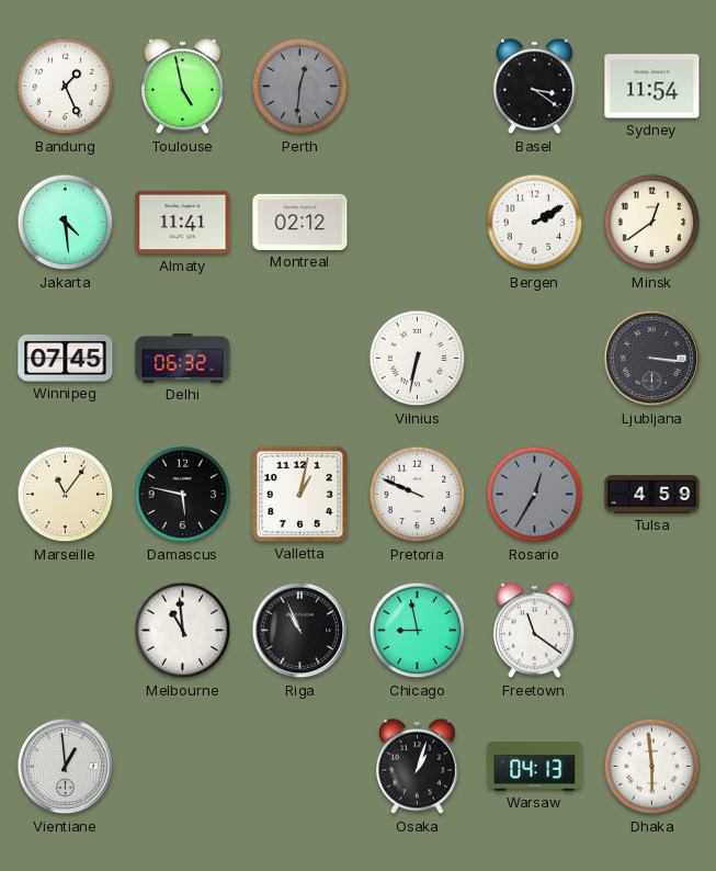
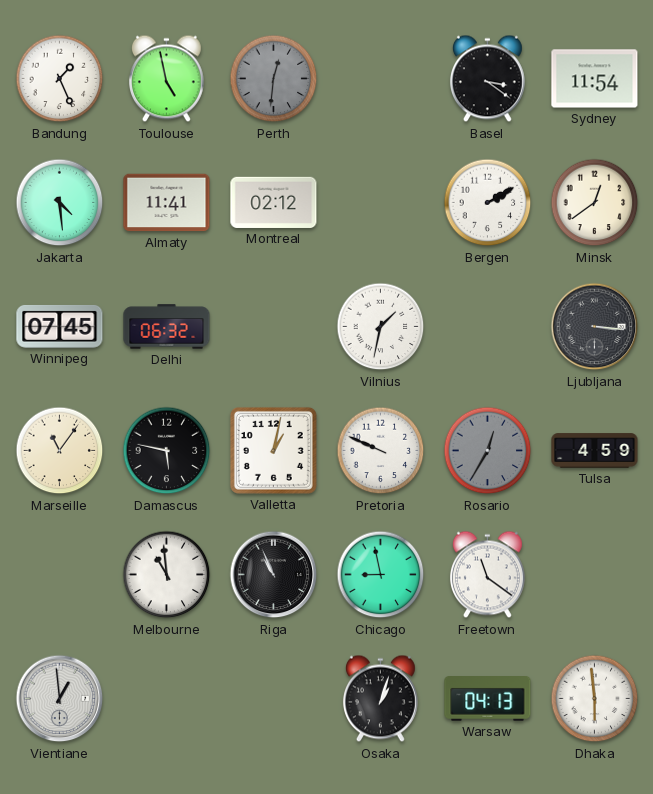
Vilnius: 6:32 -> 1:32
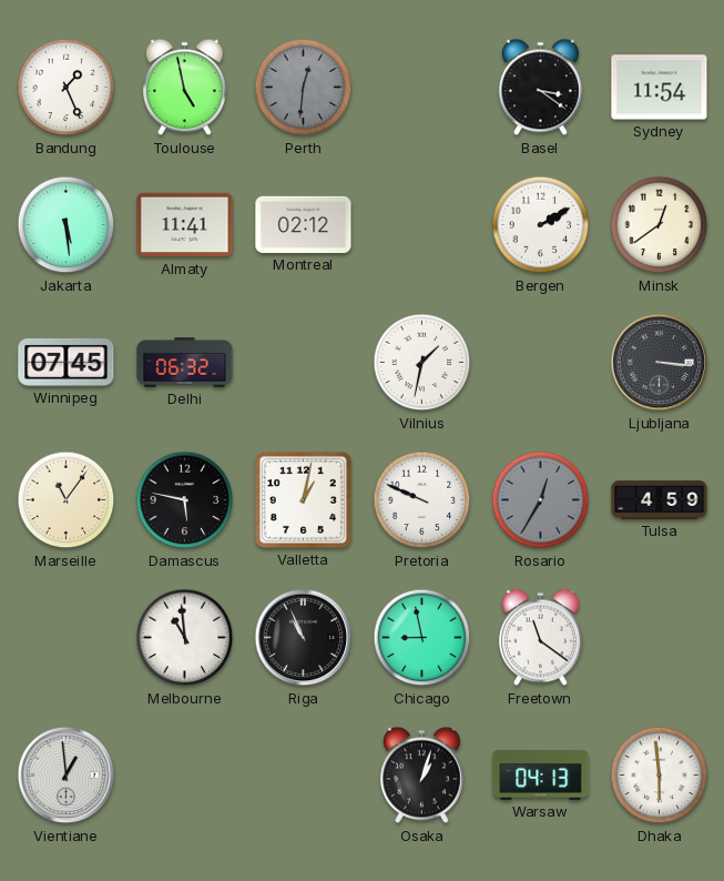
Jakarta: 4:29 -> 5:29
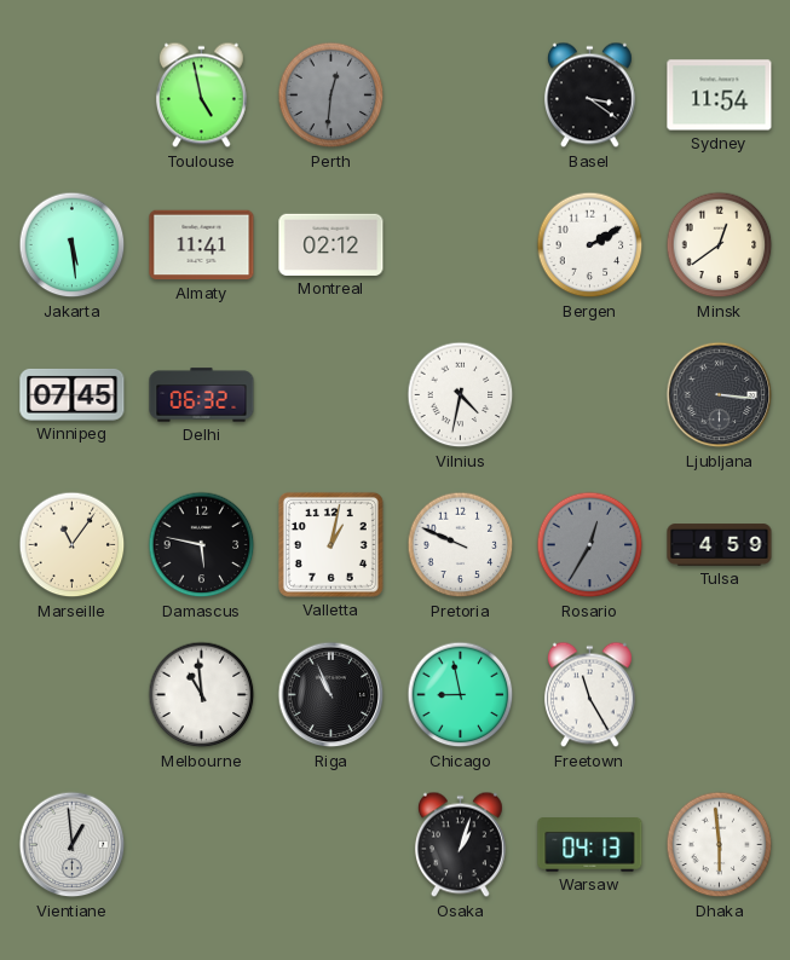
Bandung: 1:26 -> none
Vilnius: 1:32 -> 4:32
Freetown: 11:21 -> 11:25
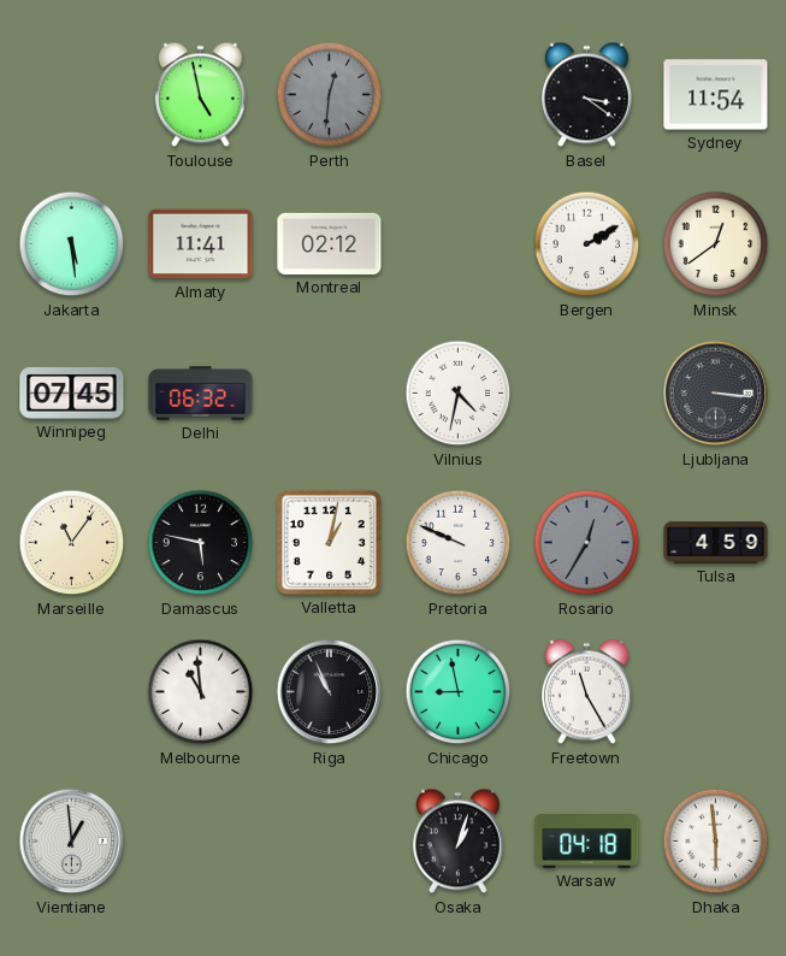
Warsaw: 04:13 -> 04:18
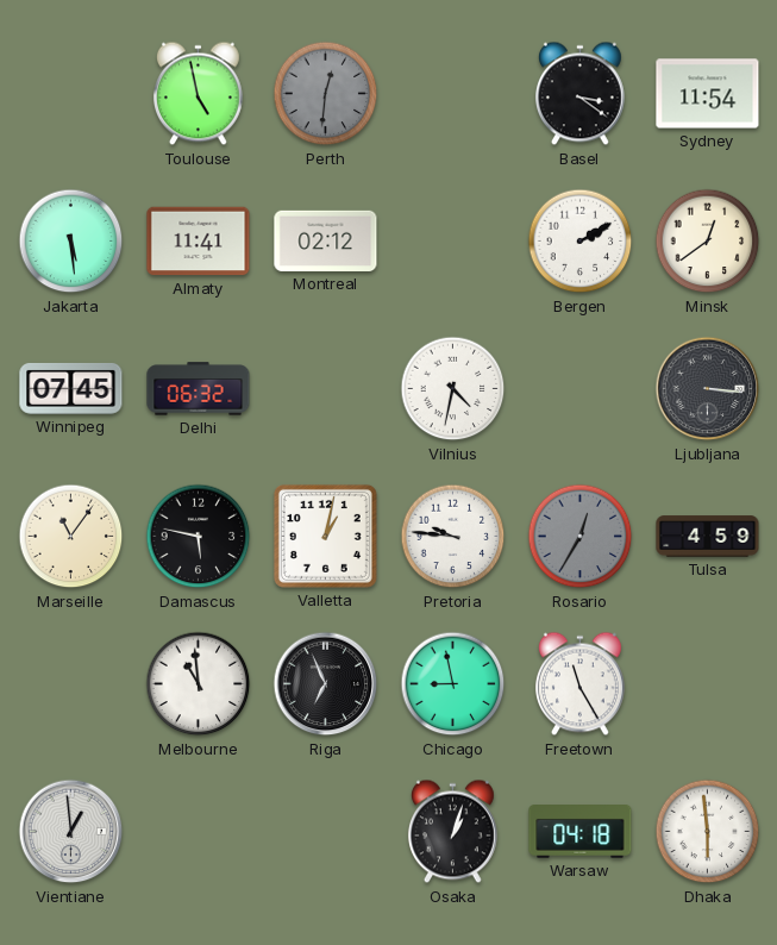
Pretoria: 9:49 -> 9:46
Riga: 10:56 -> 6:56
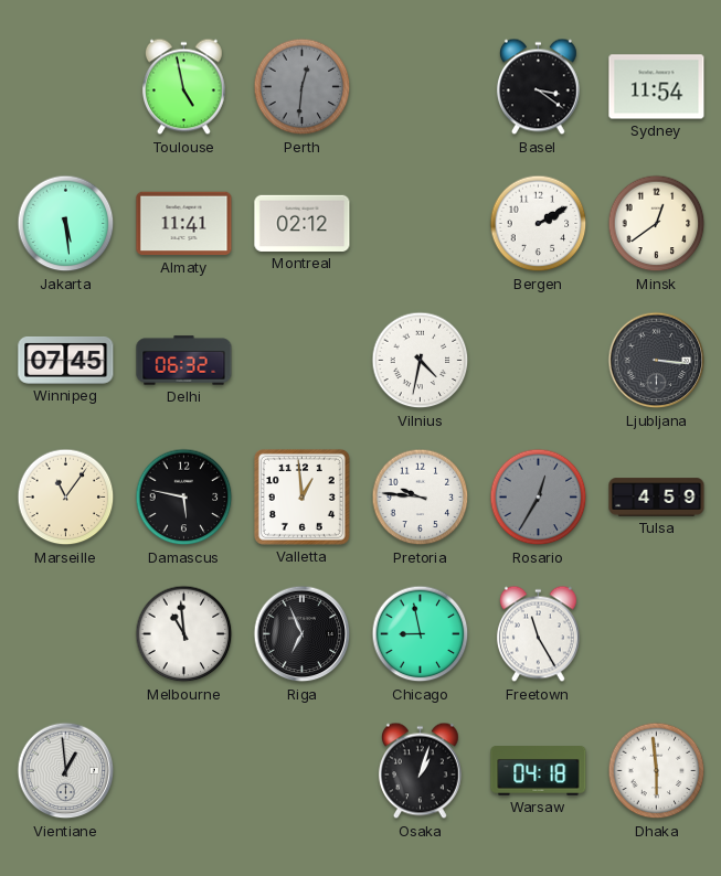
Valletta: 1:02 -> 12:59
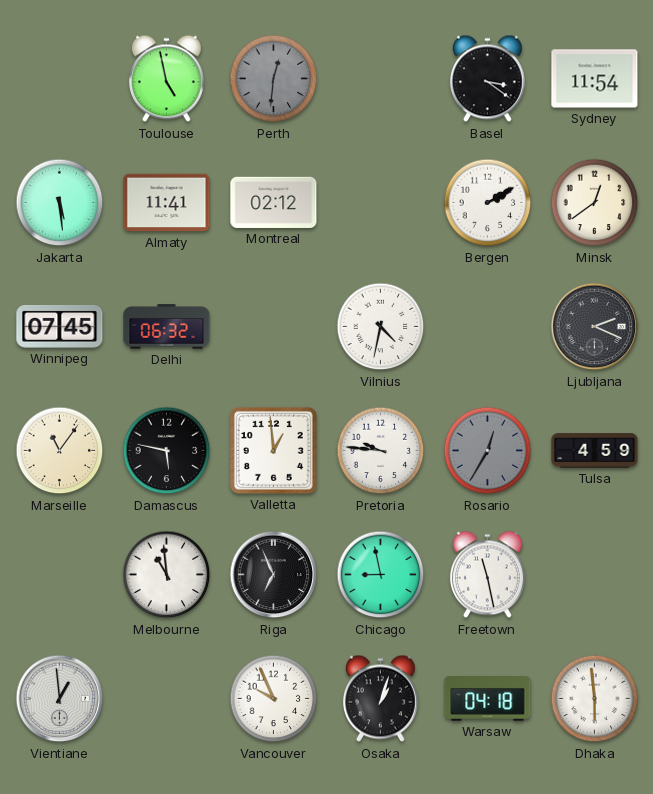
Ljubljana: 3:16 -> 2:19
Freetown: 11:25 -> 11:28
Vancouver: none -> 9:56
